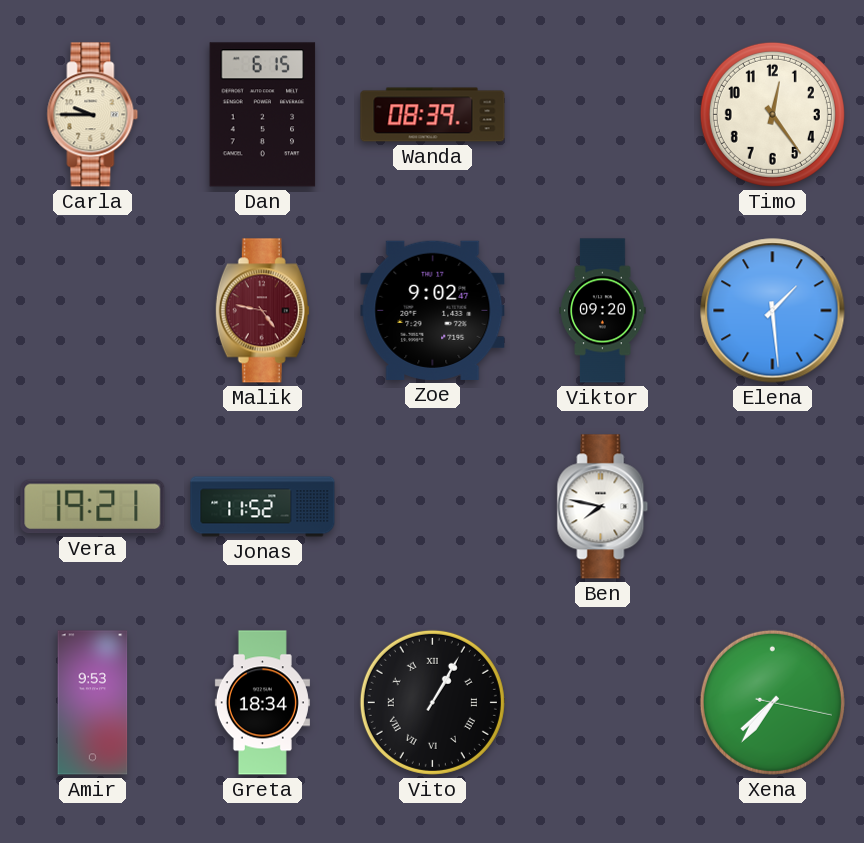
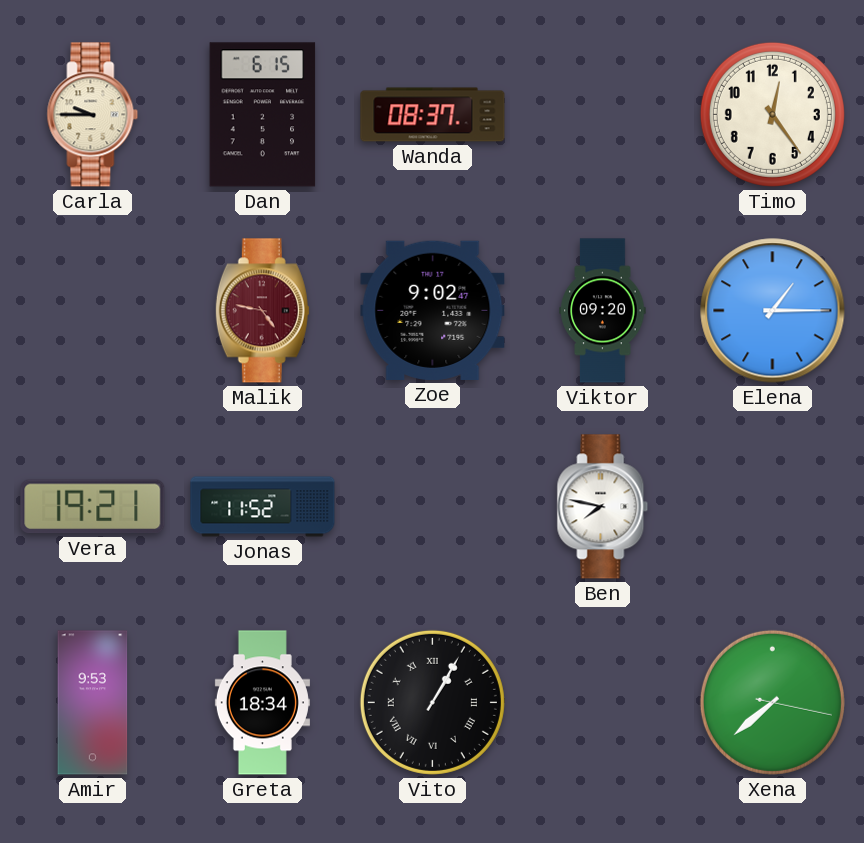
Wanda: 08:39 -> 08:37
Elena: 1:29 -> 1:15
Xena: 7:36 -> 7:38
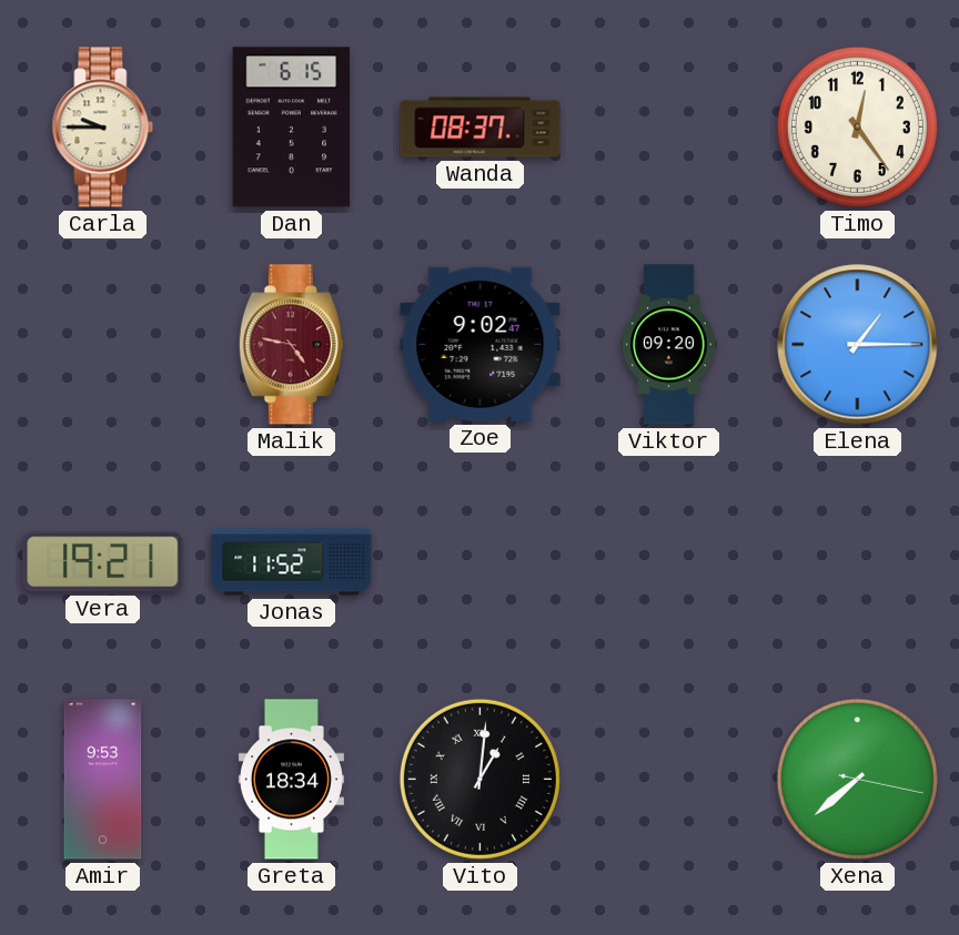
Ben: 7:47 -> none
Vito: 1:05 -> 1:01
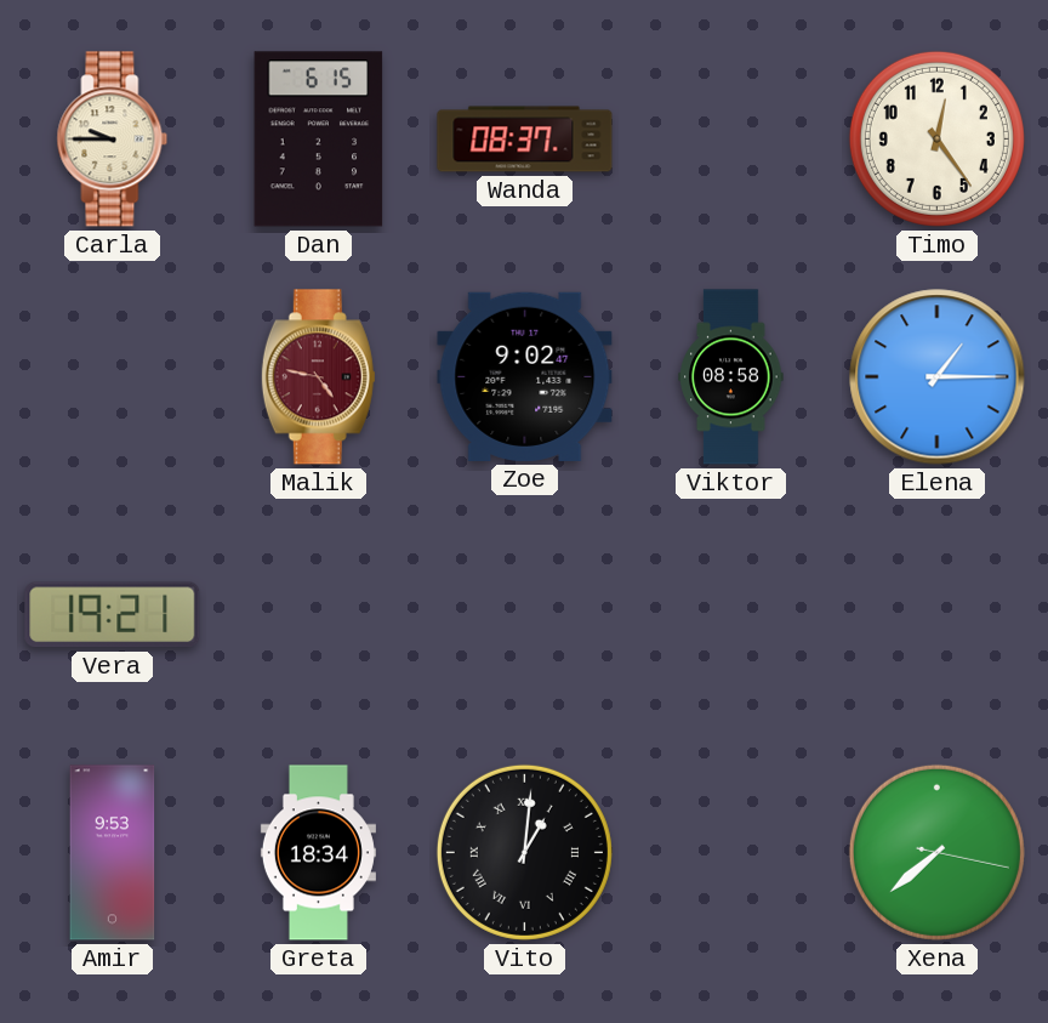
Viktor: 09:20 -> 08:58
Jonas: 11:52 -> none
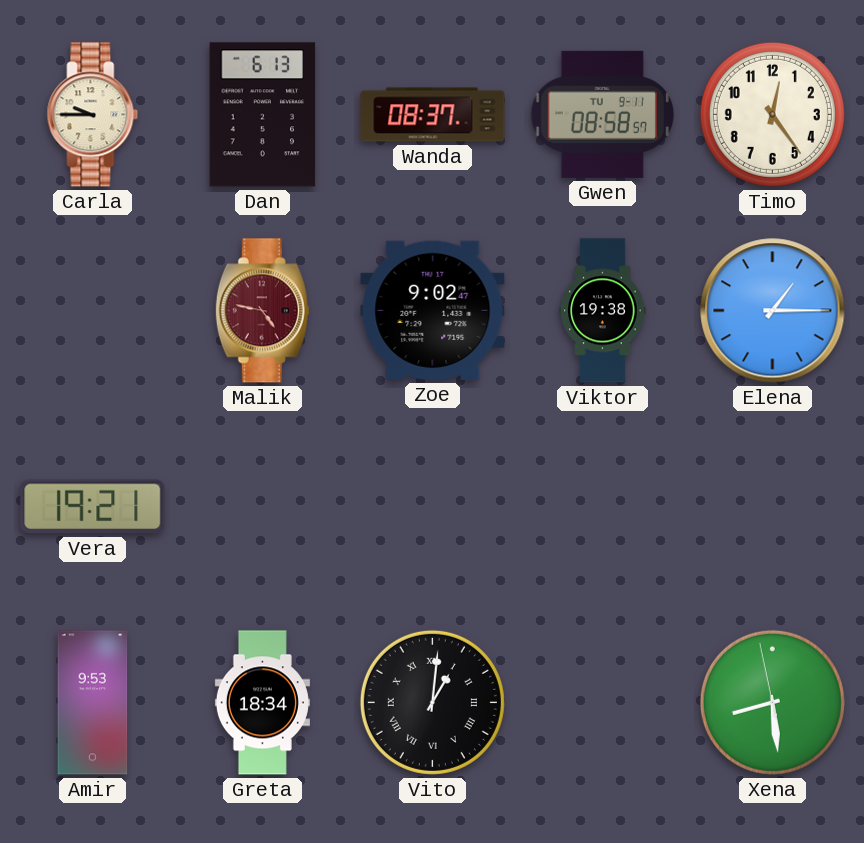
Dan: 6:15 -> 6:13
Gwen: none -> 08:58
Viktor: 08:58 -> 19:38
Xena: 7:38 -> 8:28
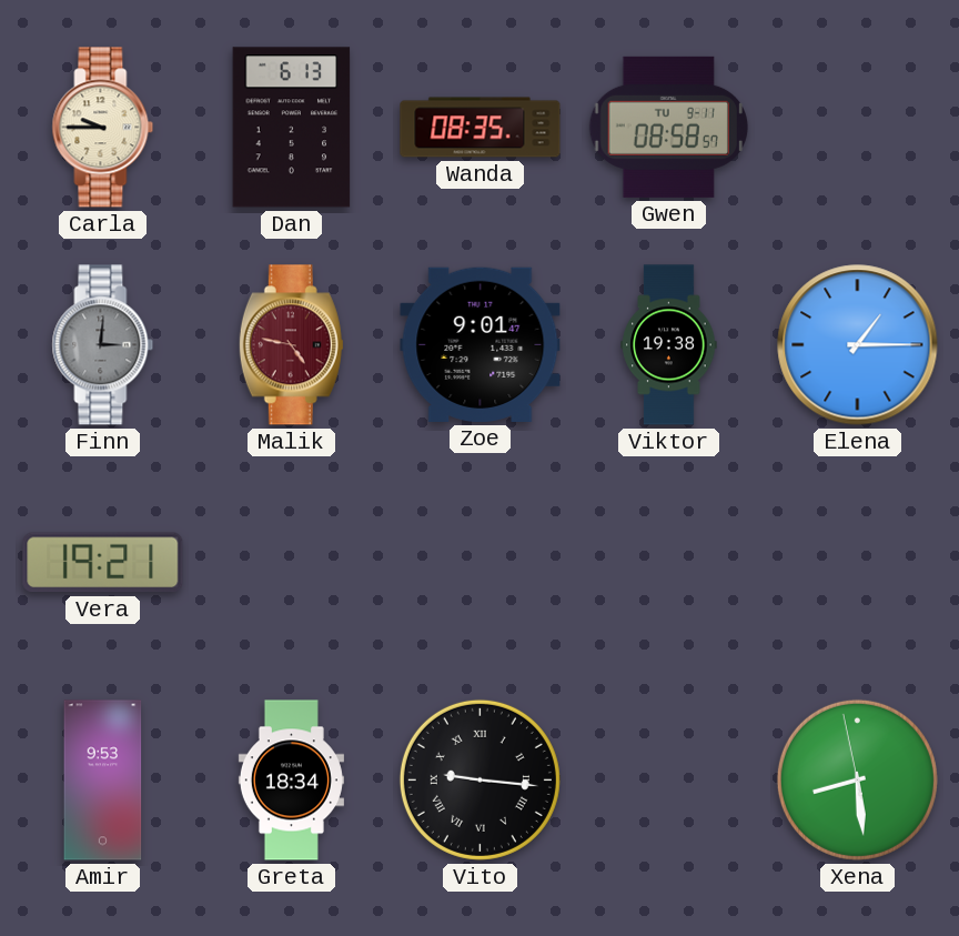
Wanda: 08:37 -> 08:35
Timo: 12:24 -> none
Finn: none -> 3:01
Zoe: 9:02 -> 9:01
Vito: 1:01 -> 9:16
